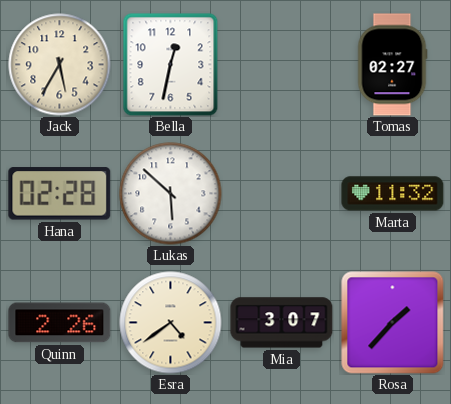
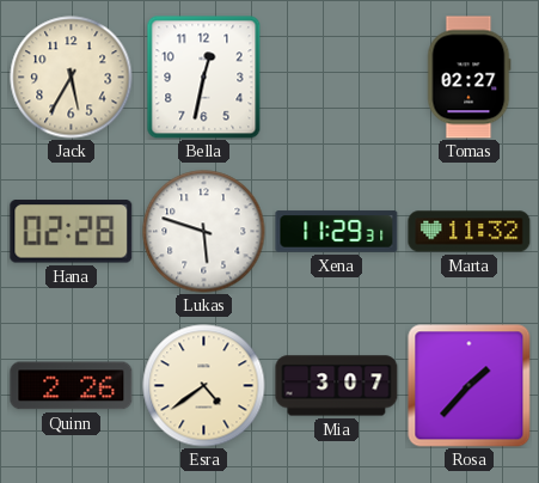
Lukas: 5:52 -> 5:48
Xena: none -> 11:29
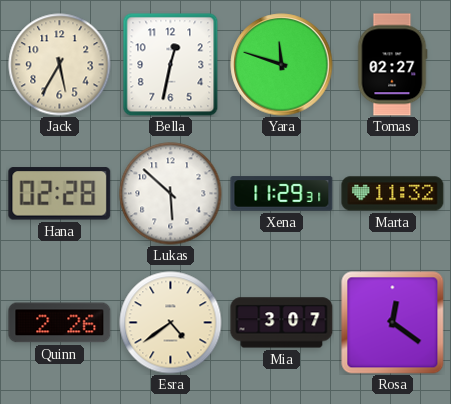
Yara: none -> 11:48
Lukas: 5:48 -> 5:52
Rosa: 1:37 -> 12:21
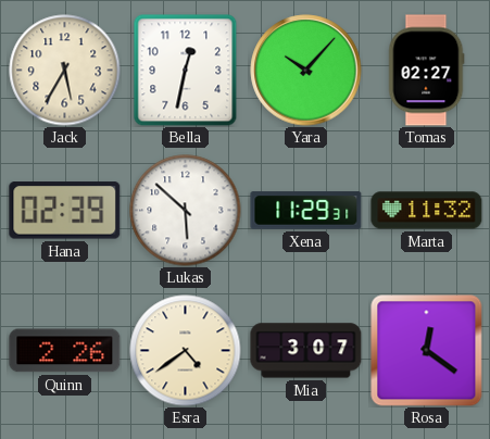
Yara: 11:48 -> 10:07
Hana: 02:28 -> 02:39
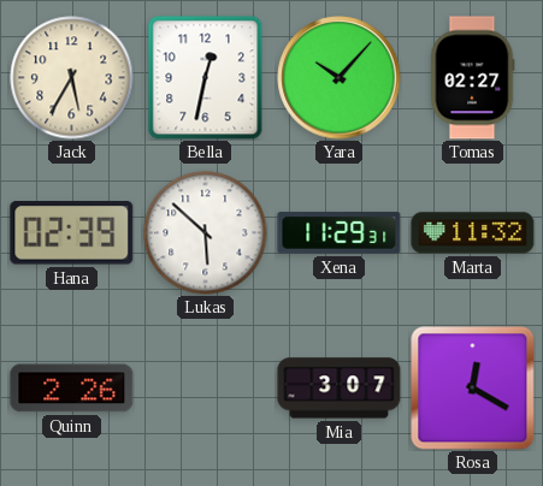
Esra: 4:39 -> none
Rosa: 12:21 -> 12:20
